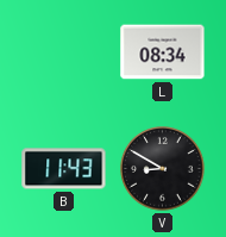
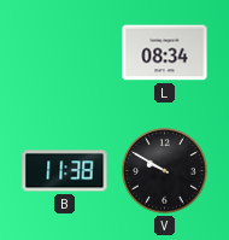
B: 11:43 -> 11:38
V: 8:50 -> 9:50
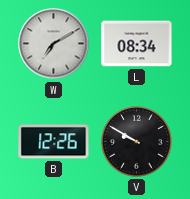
W: none -> 7:10
B: 11:38 -> 12:26
